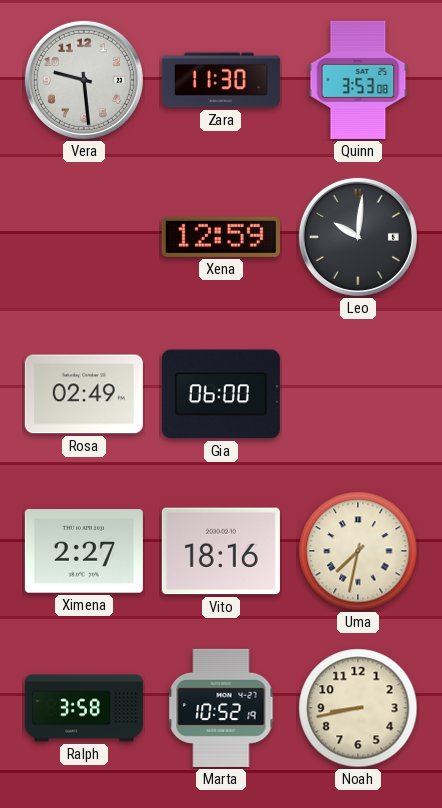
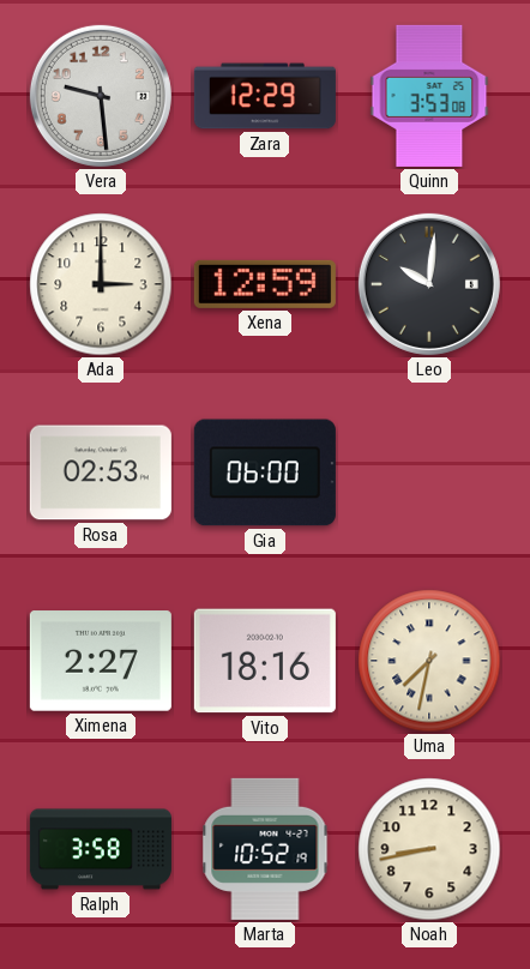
Zara: 11:30 -> 12:29
Ada: none -> 3:00
Rosa: 02:49 -> 02:53
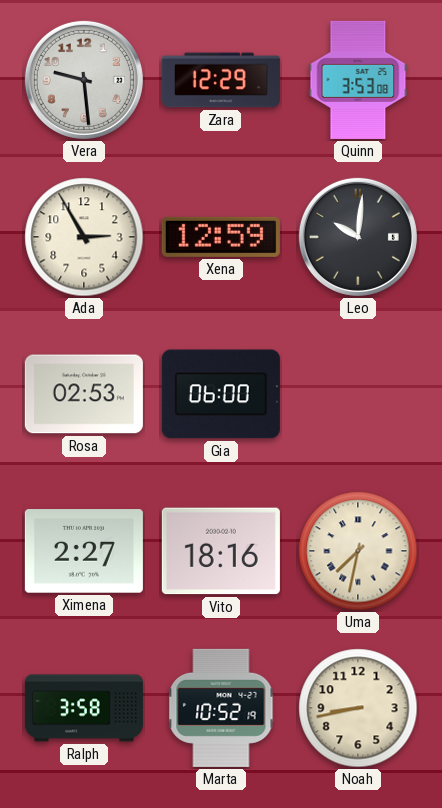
Ada: 3:00 -> 2:55
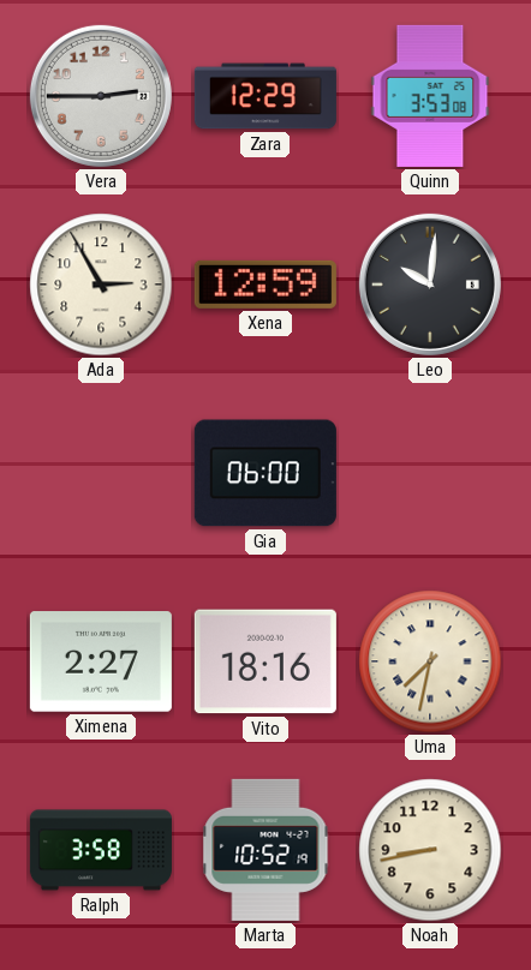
Vera: 9:29 -> 2:45
Rosa: 02:53 -> none
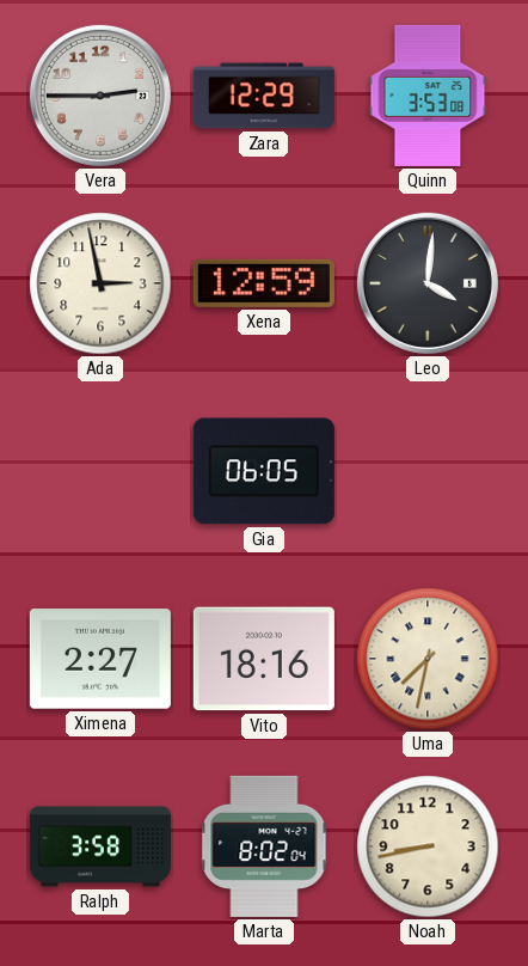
Ada: 2:55 -> 2:58
Leo: 10:01 -> 4:01
Gia: 06:00 -> 06:05
Marta: 10:52 -> 8:02
